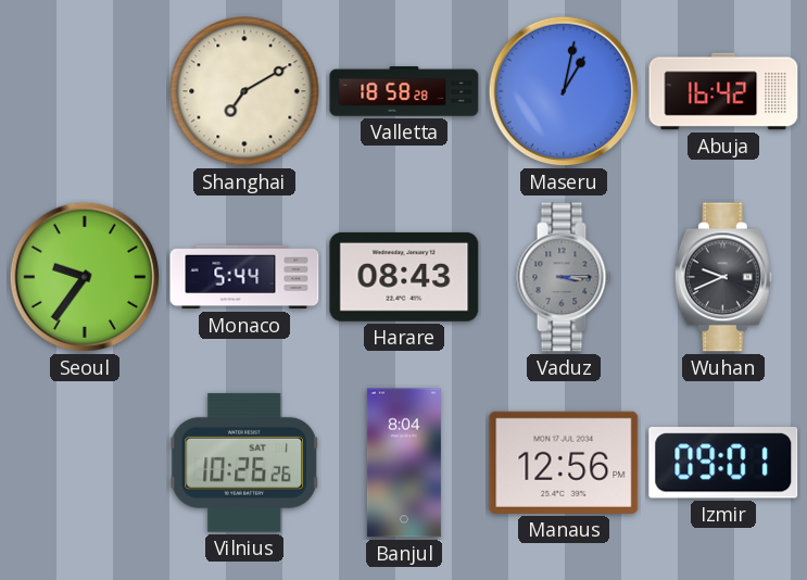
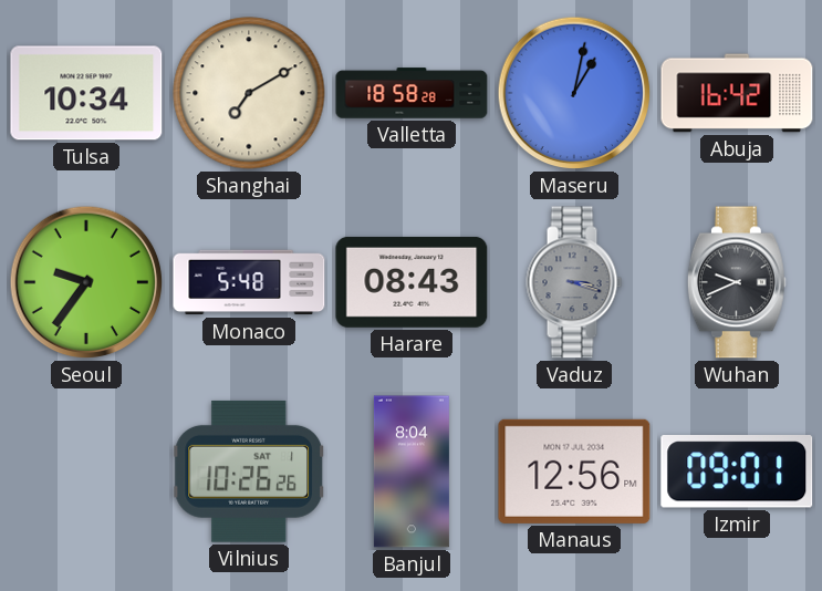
Tulsa: none -> 10:34
Monaco: 5:44 -> 5:48
Vaduz: 3:15 -> 3:18
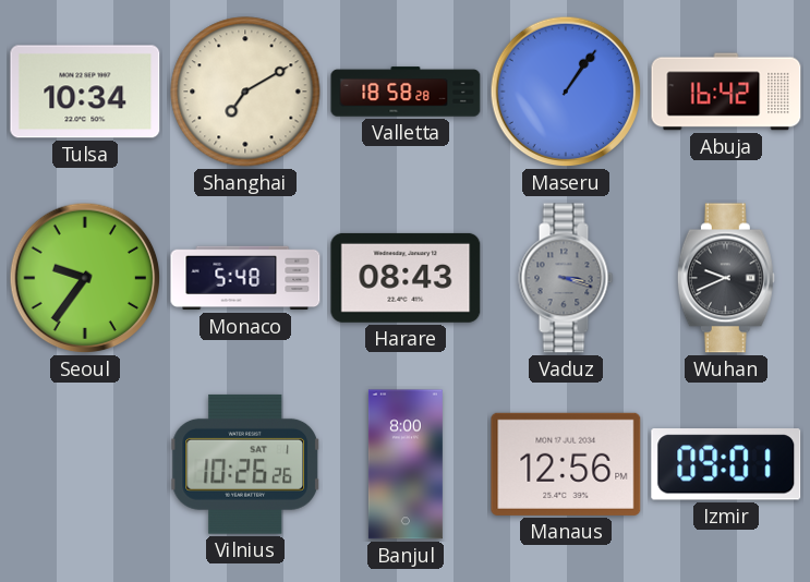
Maseru: 1:02 -> 1:06
Banjul: 8:04 -> 8:00
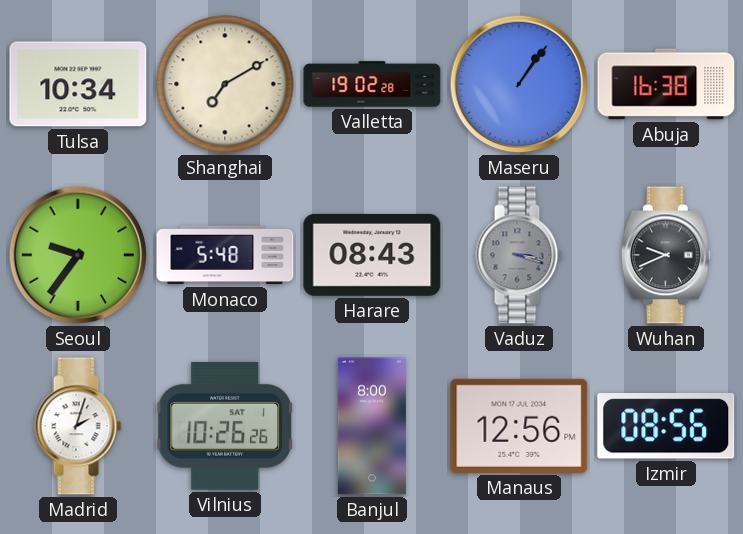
Valletta: 18:58 -> 19:02
Abuja: 16:42 -> 16:38
Madrid: none -> 2:03
Izmir: 09:01 -> 08:56
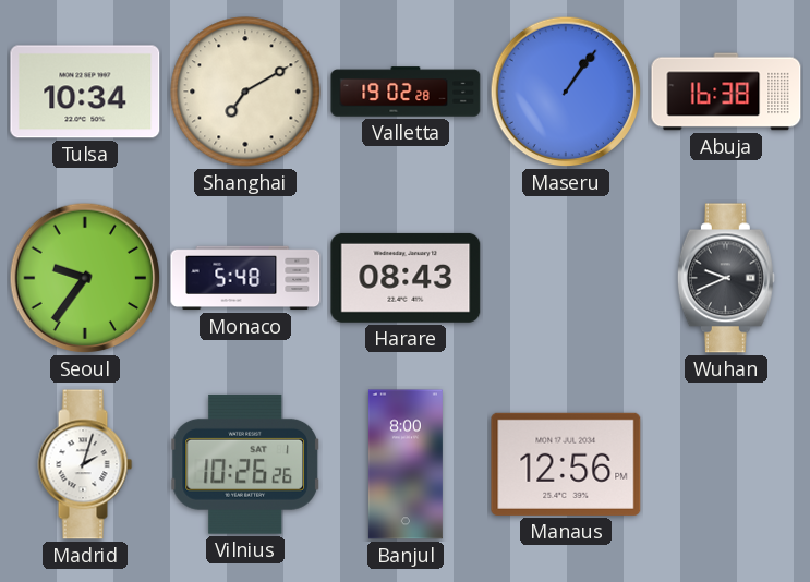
Vaduz: 3:18 -> none
Izmir: 08:56 -> none
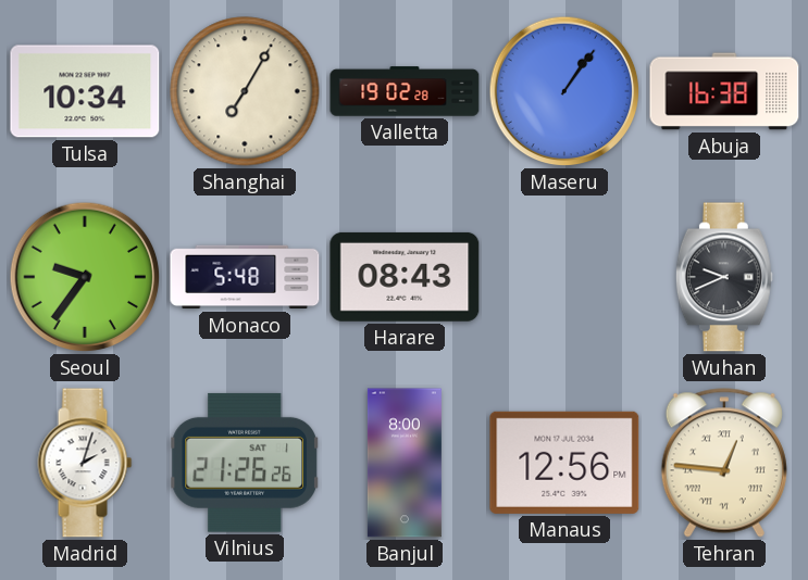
Shanghai: 7:10 -> 7:05
Vilnius: 10:26 -> 21:26
Tehran: none -> 12:46
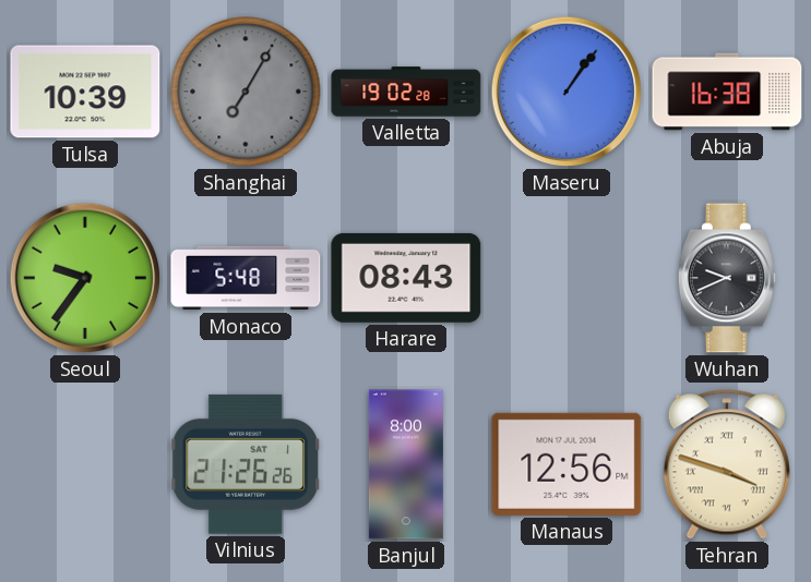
Tulsa: 10:34 -> 10:39
Shanghai dial: cream -> grey
Madrid: 2:03 -> none
Tehran: 12:46 -> 3:48
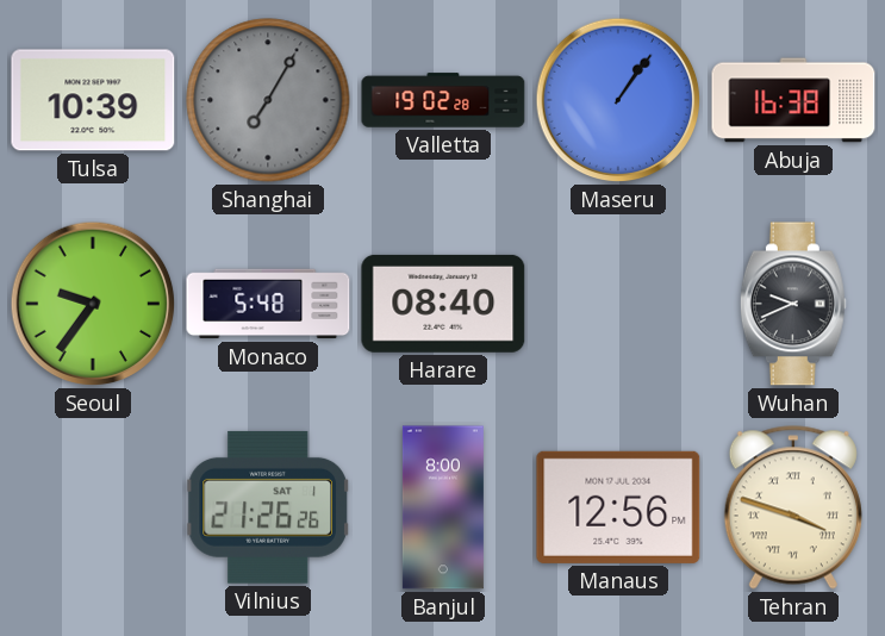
Harare: 08:43 -> 08:40
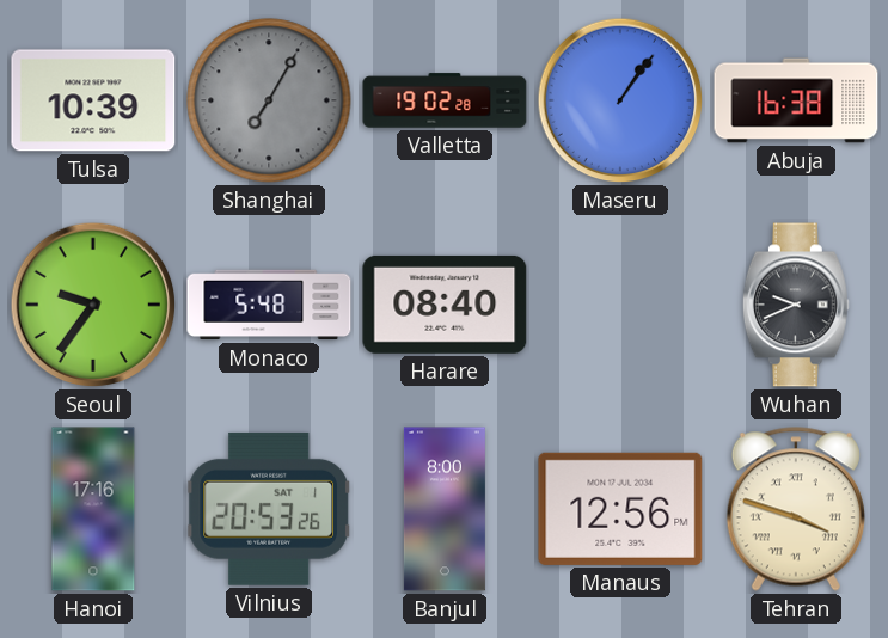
Hanoi: none -> 17:16
Vilnius: 21:26 -> 20:53
